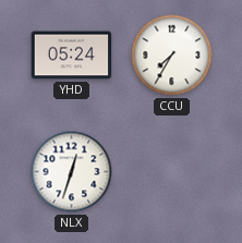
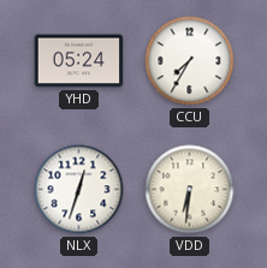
VDD: none -> 6:31
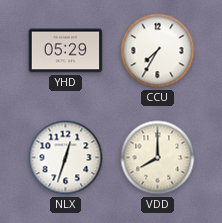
YHD: 05:24 -> 05:29
VDD: 6:31 -> 8:00
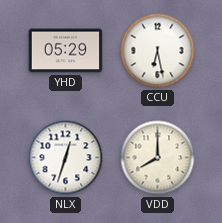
CCU: 7:35 -> 6:28
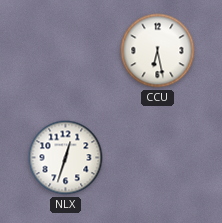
YHD: 05:29 -> none
VDD: 8:00 -> none
